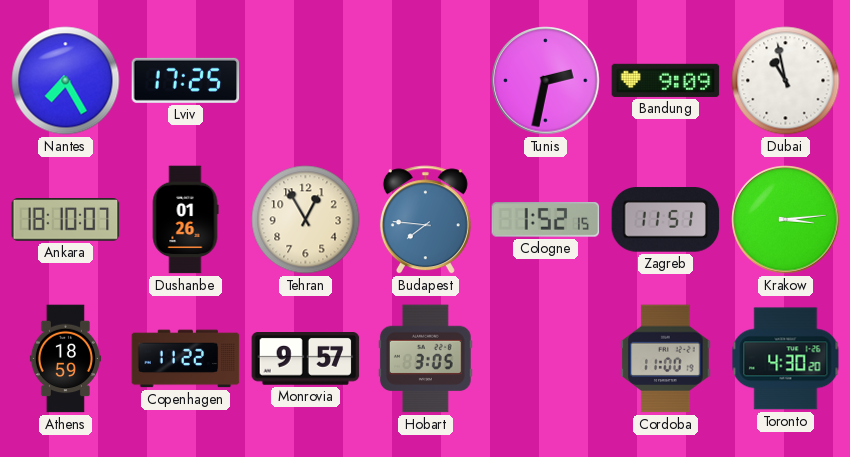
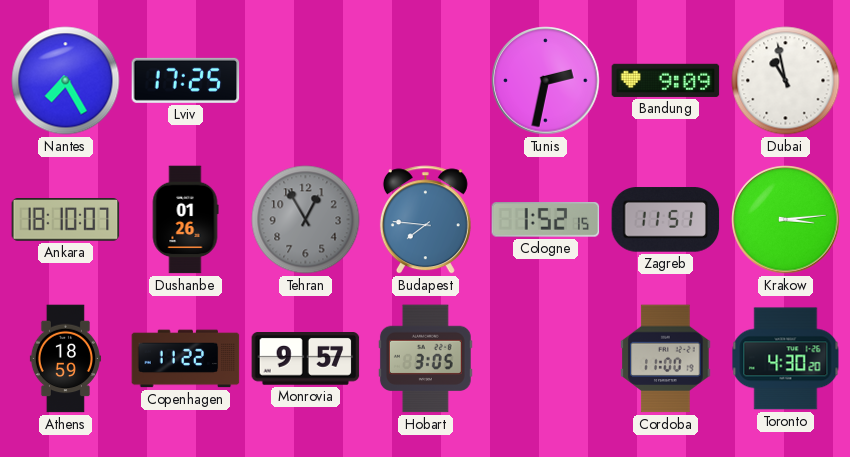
Tehran dial: cream -> grey
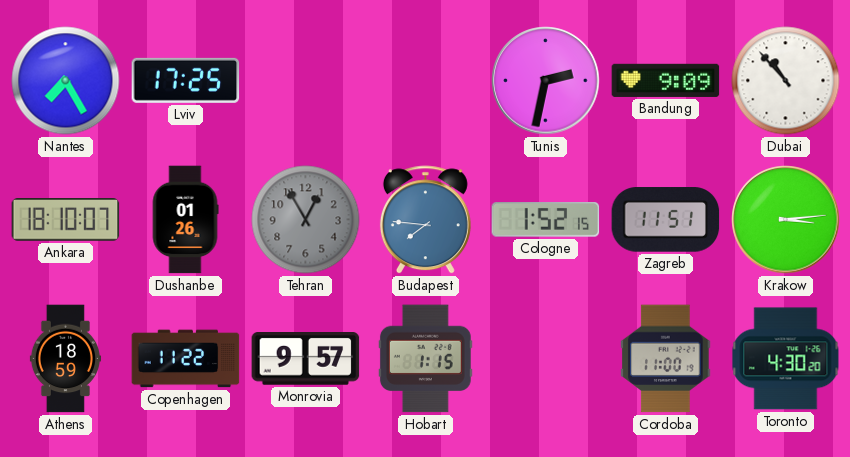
Dubai: 10:58 -> 10:53
Hobart: 3:05 -> 1:15
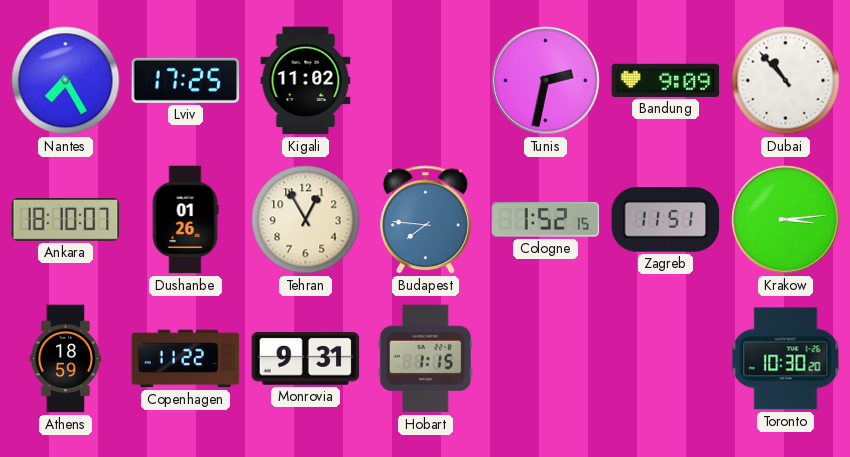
Kigali: none -> 11:02
Tehran dial: grey -> cream
Monrovia: 9:57 -> 9:31
Cordoba: 11:00 -> none
Toronto: 4:30 -> 10:30
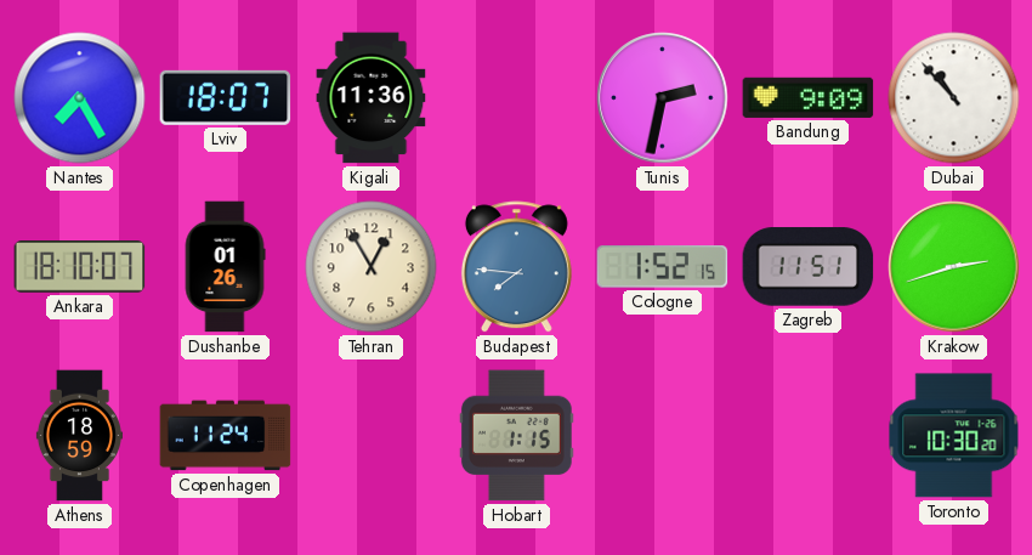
Lviv: 17:25 -> 18:07
Kigali: 11:02 -> 11:36
Krakow: 3:14 -> 2:42
Copenhagen: 11:22 -> 11:24
Monrovia: 9:31 -> none
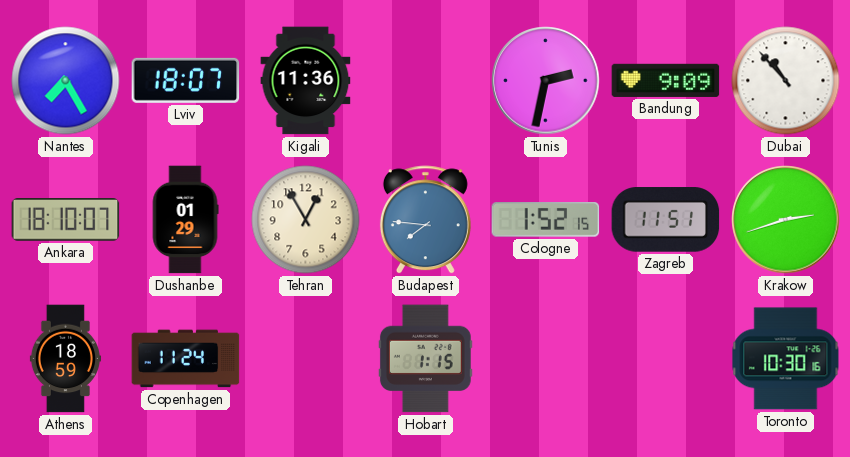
Dushanbe: 01:26 -> 01:29
Toronto: 10:30:20 -> 10:30:16
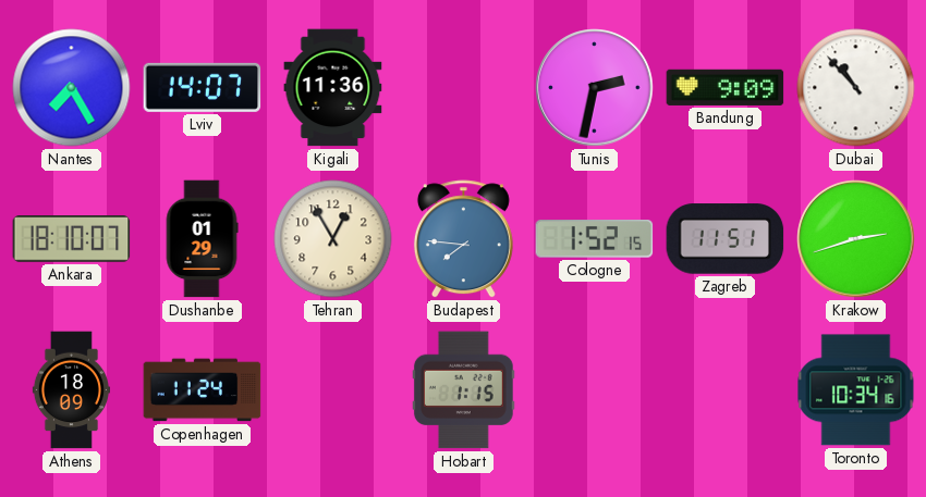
Lviv: 18:07 -> 14:07
Athens: 18:59 -> 18:09
Toronto: 10:30 -> 10:34
